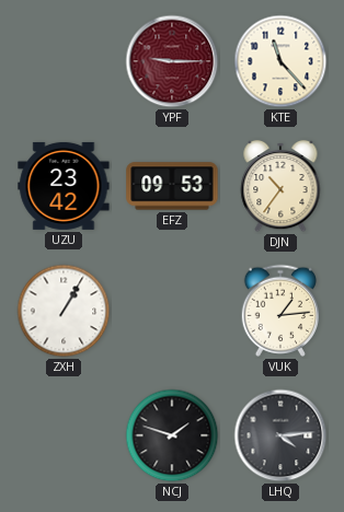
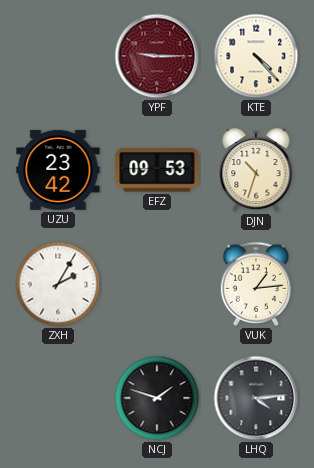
KTE: 11:23 -> 4:23
DJN: 10:36 -> 10:33
ZXH: 1:05 -> 2:05
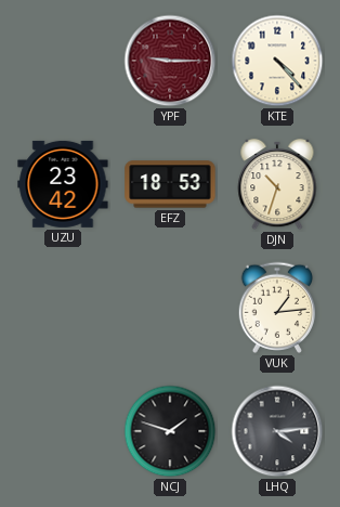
EFZ: 09:53 -> 18:53
ZXH: 2:05 -> none
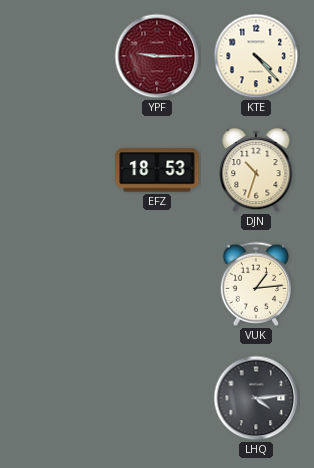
UZU: 23:42 -> none
NCJ: 1:48 -> none
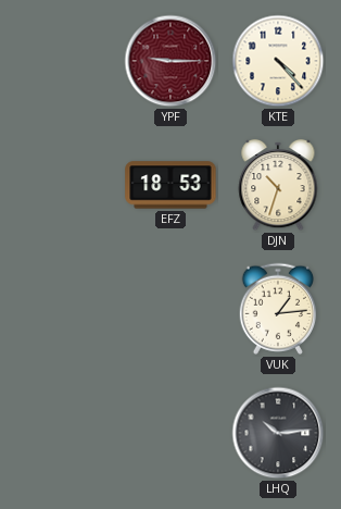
LHQ: 4:14 -> 10:14
